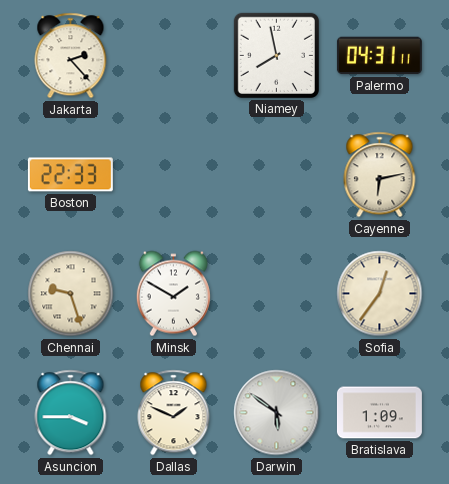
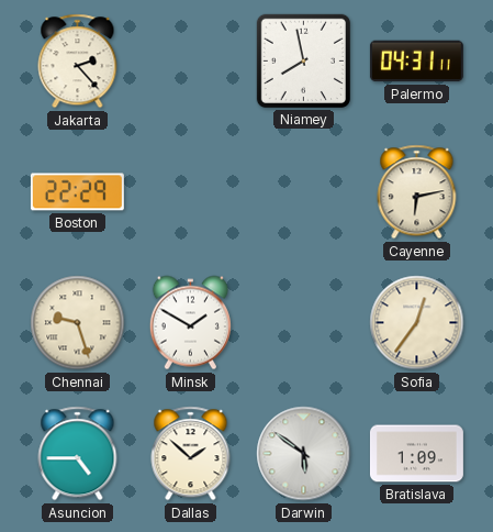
Boston: 22:33 -> 22:29
Asuncion: 3:45 -> 4:45
Dallas: 1:49 -> 1:52
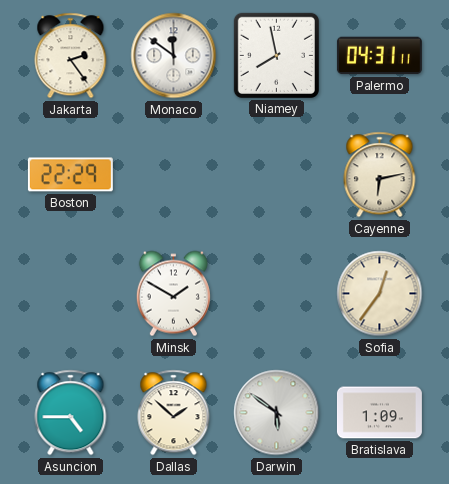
Jakarta: 2:23 -> 2:24
Monaco: none -> 11:51
Chennai: 9:27 -> none
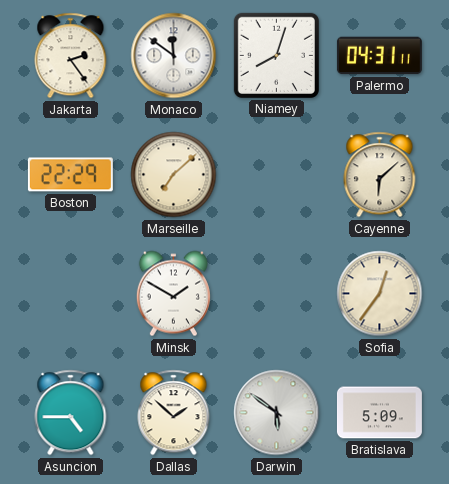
Niamey: 7:58 -> 8:03
Marseille: none -> 7:08
Cayenne: 6:13 -> 6:08
Bratislava: 1:09 -> 5:09
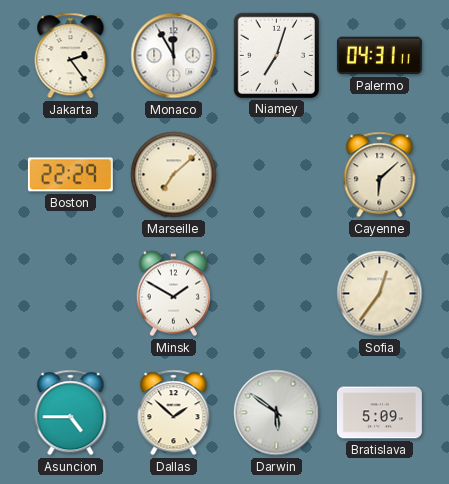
Monaco: 11:51 -> 11:55
Niamey: 8:03 -> 7:03
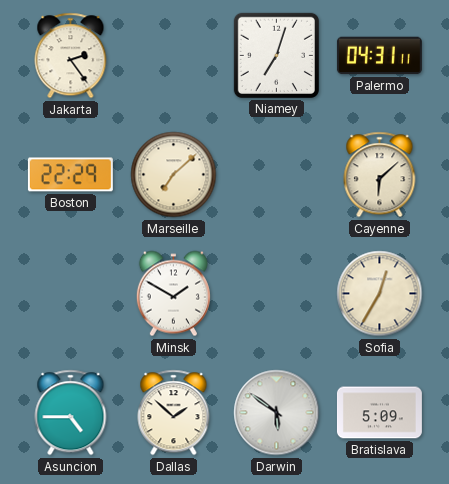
Monaco: 11:55 -> none
Sofia: 12:36 -> 12:35
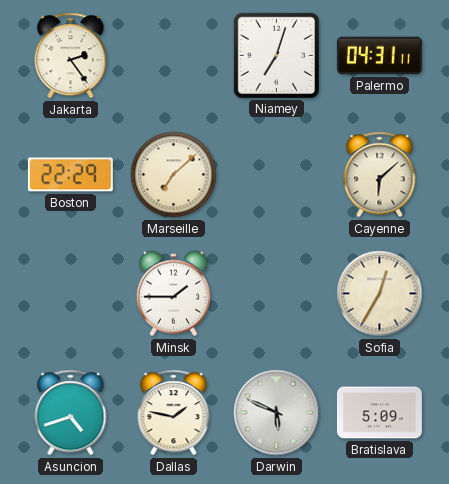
Minsk: 1:50 -> 1:45
Asuncion: 4:45 -> 4:42
Dallas: 1:52 -> 1:47
Darwin: 5:51 -> 5:49
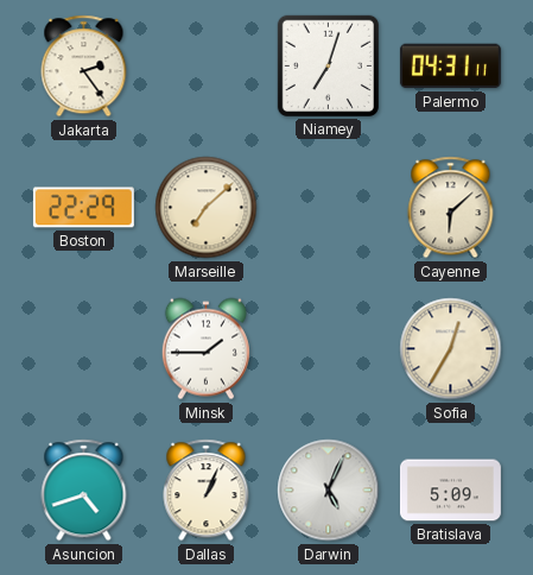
Dallas: 1:47 -> 1:04
Darwin: 5:49 -> 5:04
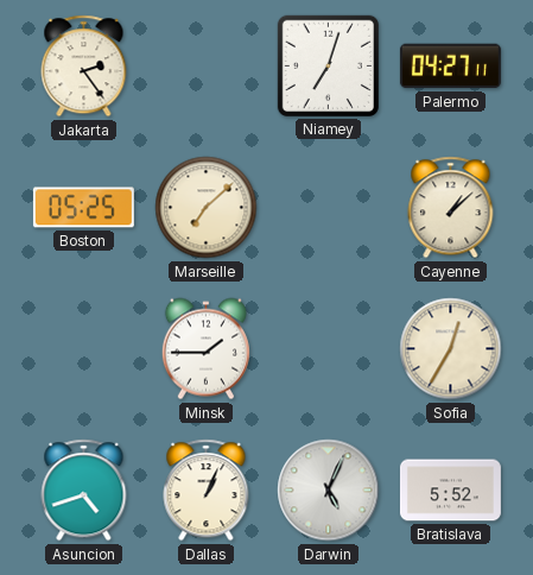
Palermo: 04:31 -> 04:27
Boston: 22:29 -> 05:25
Cayenne: 6:08 -> 1:08
Bratislava: 5:09 -> 5:52
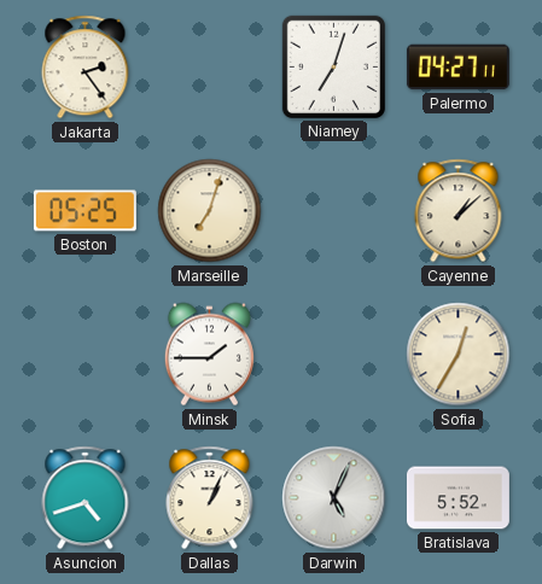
Marseille: 7:08 -> 7:03
